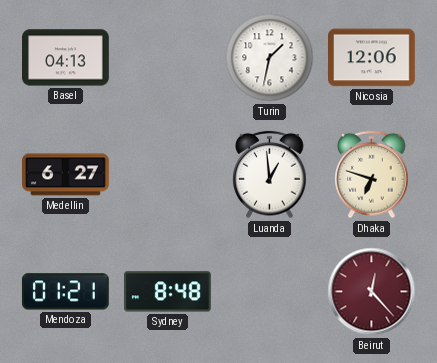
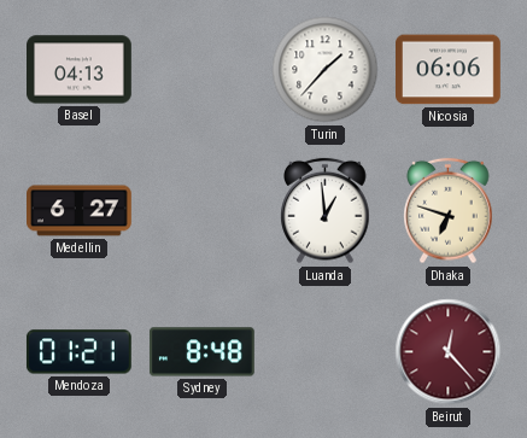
Turin: 1:32 -> 1:37
Nicosia: 12:06 -> 06:06
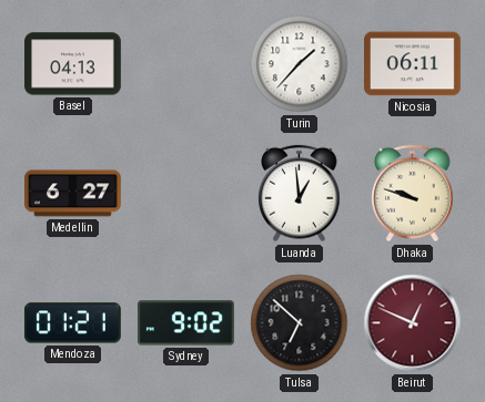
Nicosia: 06:06 -> 06:11
Dhaka: 6:48 -> 9:48
Sydney: 8:48 -> 9:02
Tulsa: none -> 6:52
Beirut: 12:23 -> 12:49
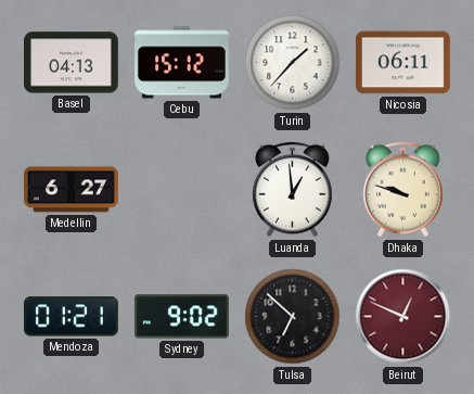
Cebu: none -> 15:12
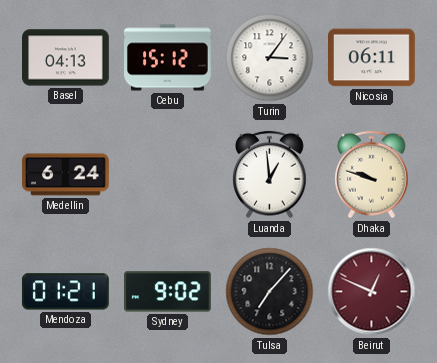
Turin: 1:37 -> 3:06
Medellin: 6:27 -> 6:24
Tulsa: 6:52 -> 7:07
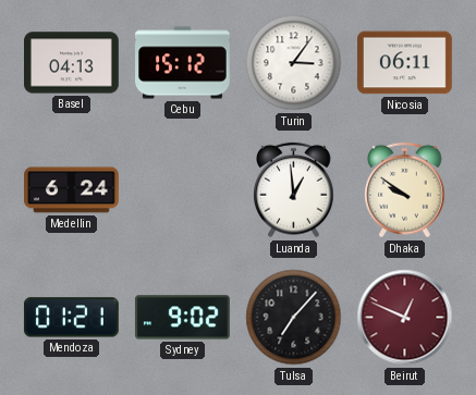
Dhaka: 9:48 -> 9:51
